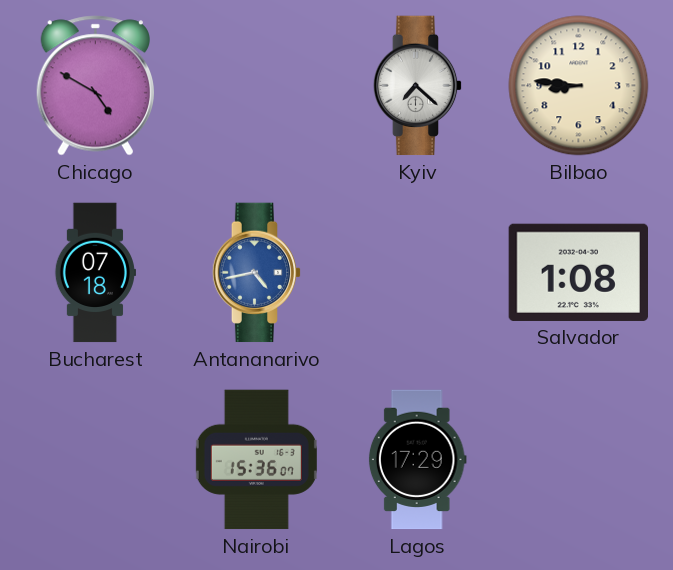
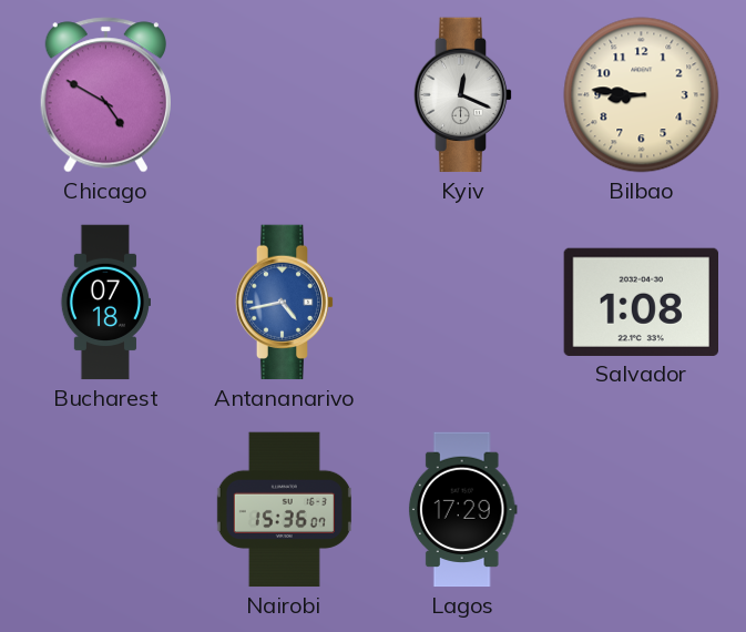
Kyiv: 7:22 -> 12:19
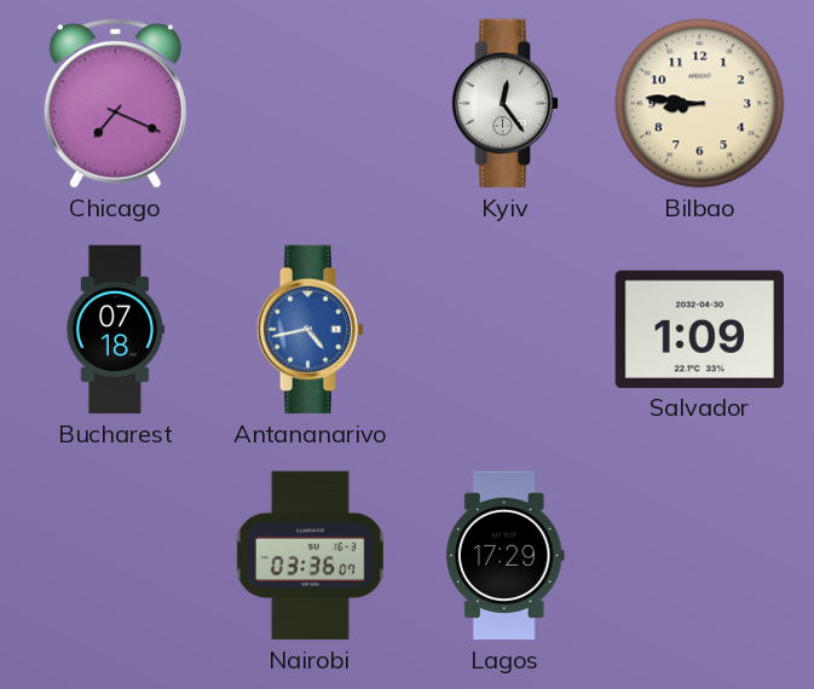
Chicago: 4:50 -> 7:19
Kyiv: 12:19 -> 12:24
Salvador: 1:08 -> 1:09
Nairobi: 15:36 -> 03:36
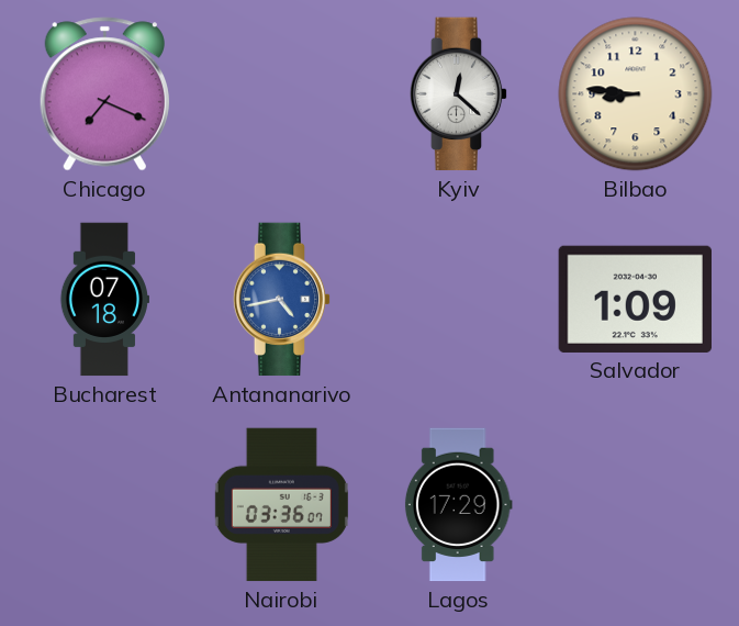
Kyiv: 12:24 -> 12:22
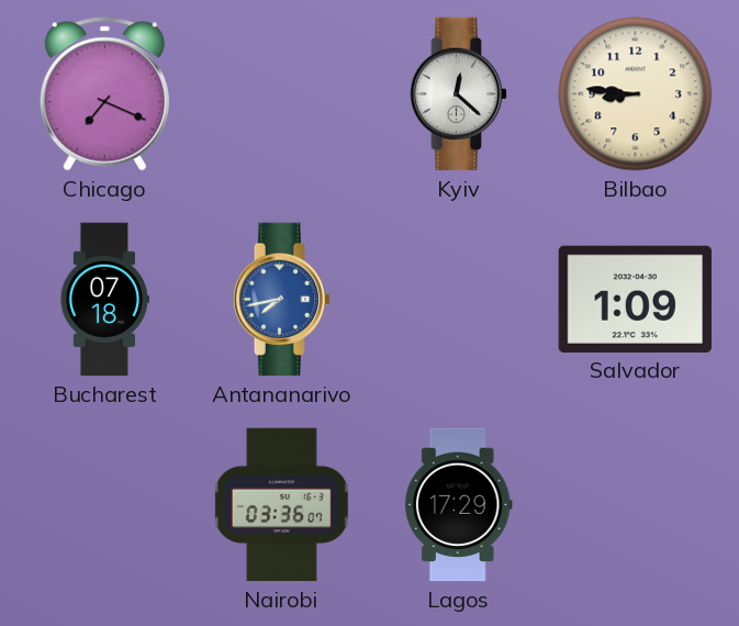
Antananarivo: 4:43 -> 7:43
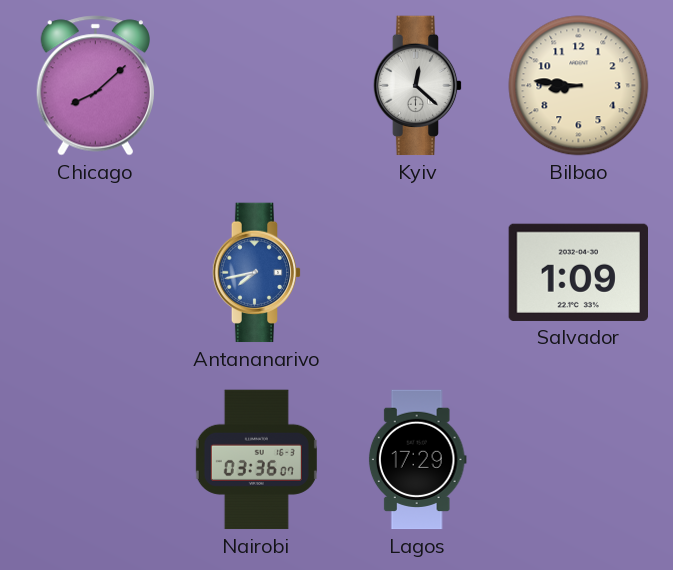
Chicago: 7:19 -> 8:08
Bucharest: 07:18 -> none
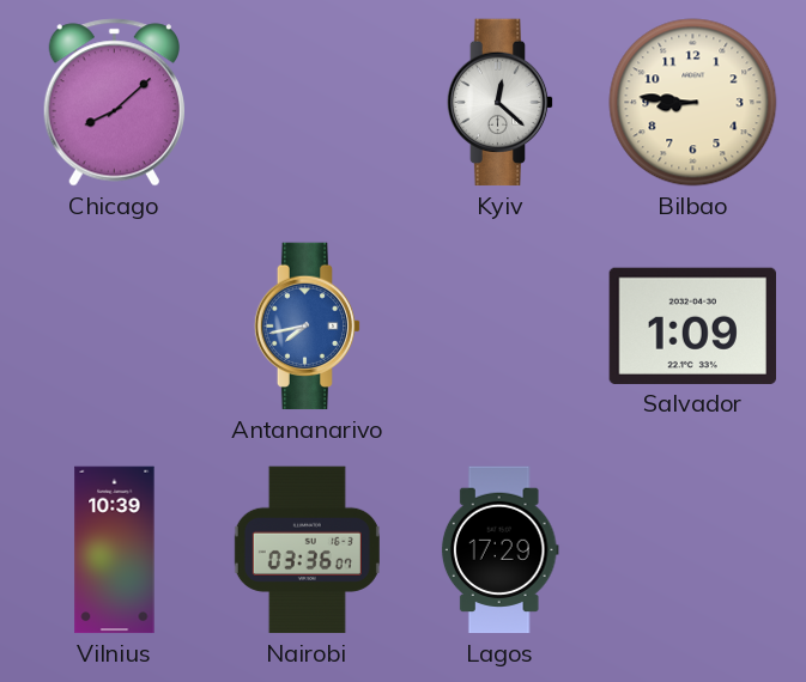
Vilnius: none -> 10:39
